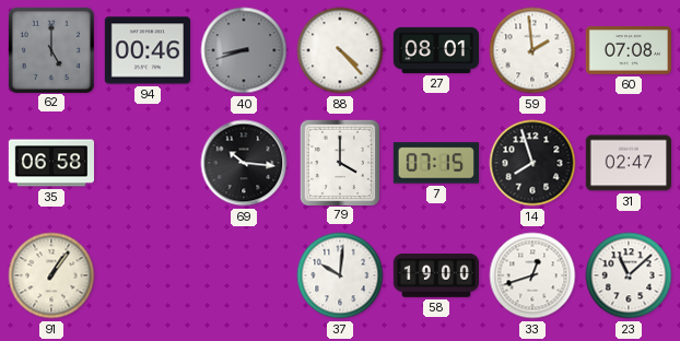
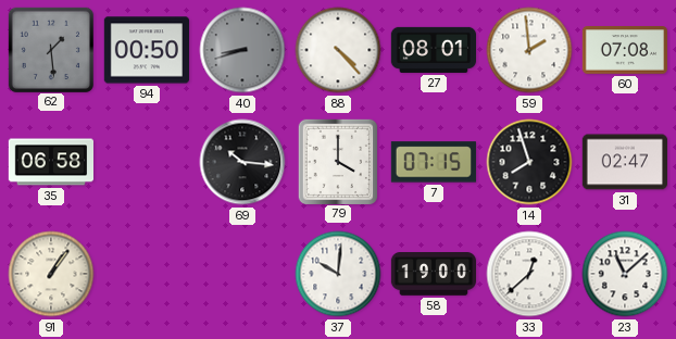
62: 5:00 -> 1:29
94: 00:46 -> 00:50
33: 12:42 -> 12:38
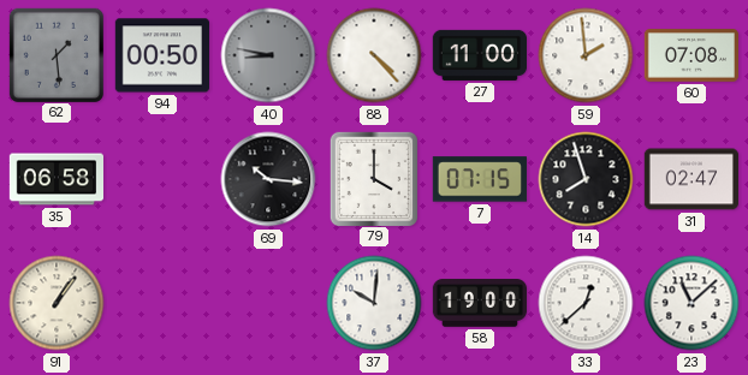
40: 8:42 -> 8:47
27: 08:01 -> 11:00
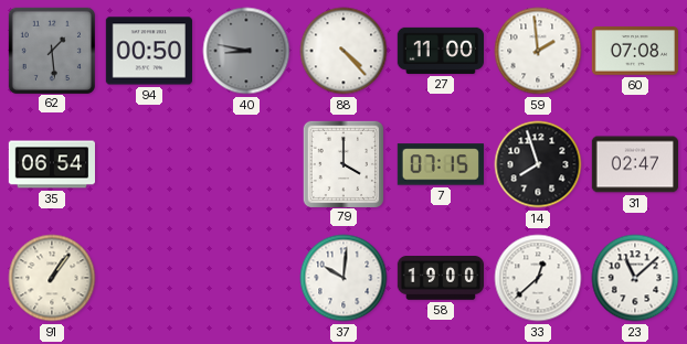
35: 06:58 -> 06:54
69: 10:16 -> none
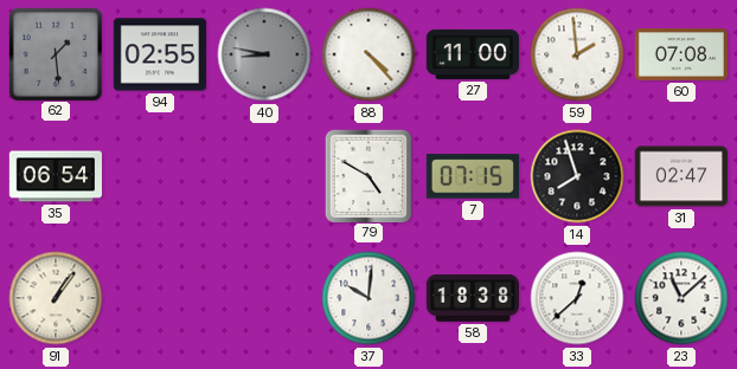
94: 00:50 -> 02:55
79: 4:00 -> 4:50
58: 19:00 -> 18:38
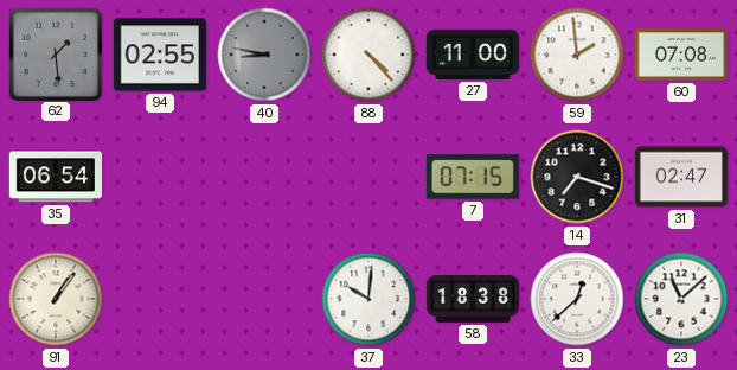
79: 4:50 -> none
14: 7:57 -> 7:18
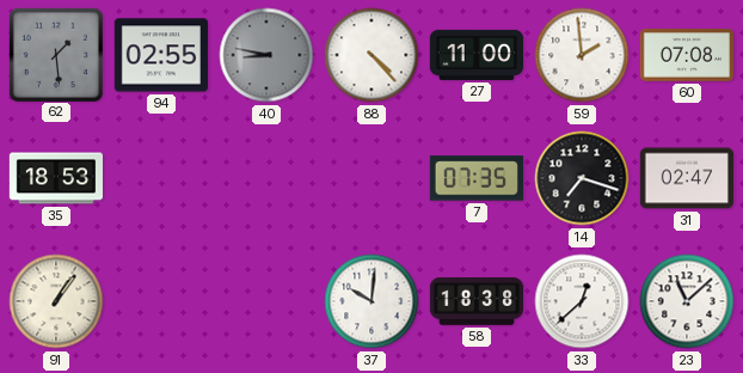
35: 06:54 -> 18:53
7: 07:15 -> 07:35
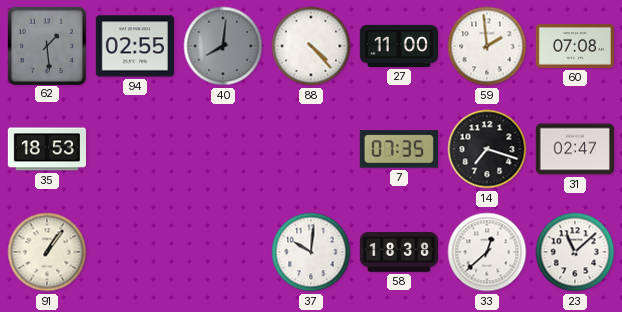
40: 8:47 -> 8:01
